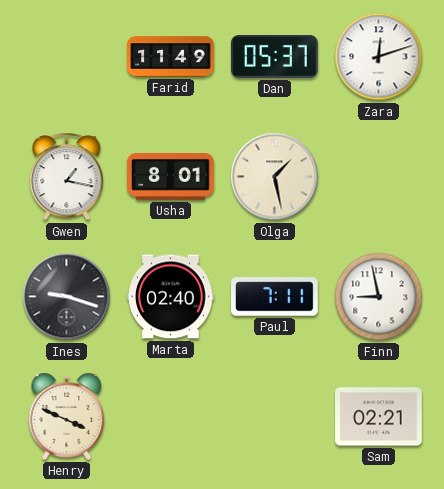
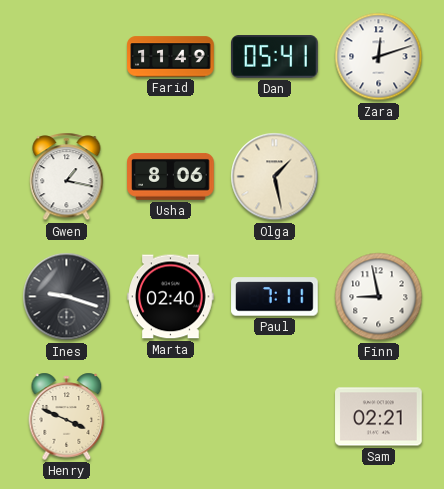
Dan: 05:37 -> 05:41
Usha: 8:01 -> 8:06
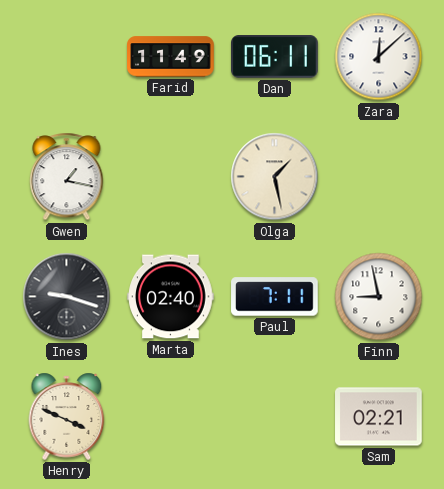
Dan: 05:41 -> 06:11
Zara: 12:12 -> 12:08
Usha: 8:06 -> none
